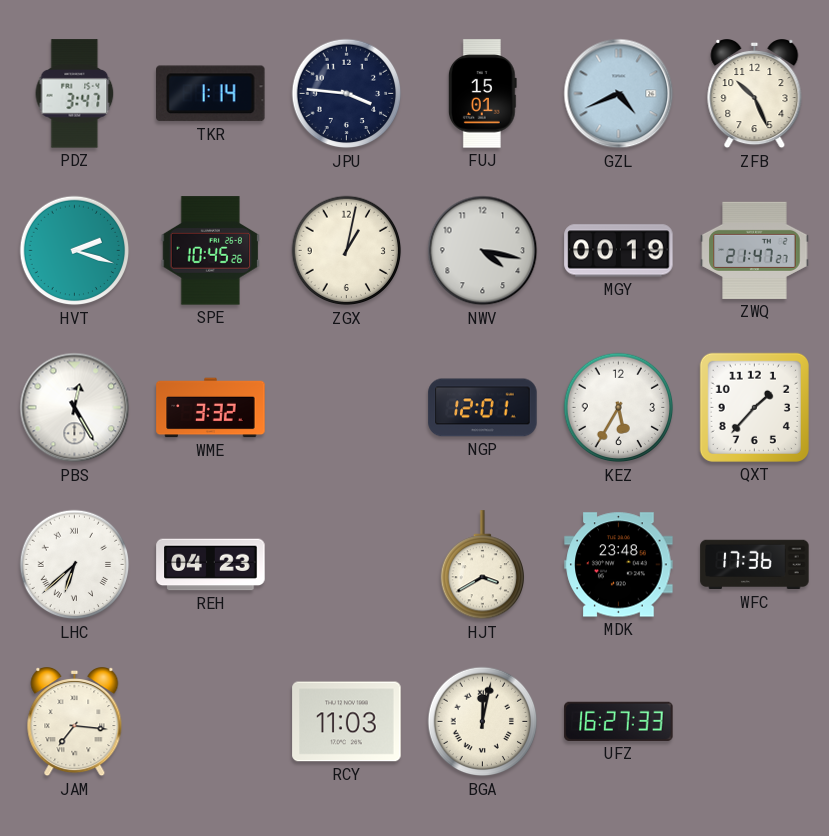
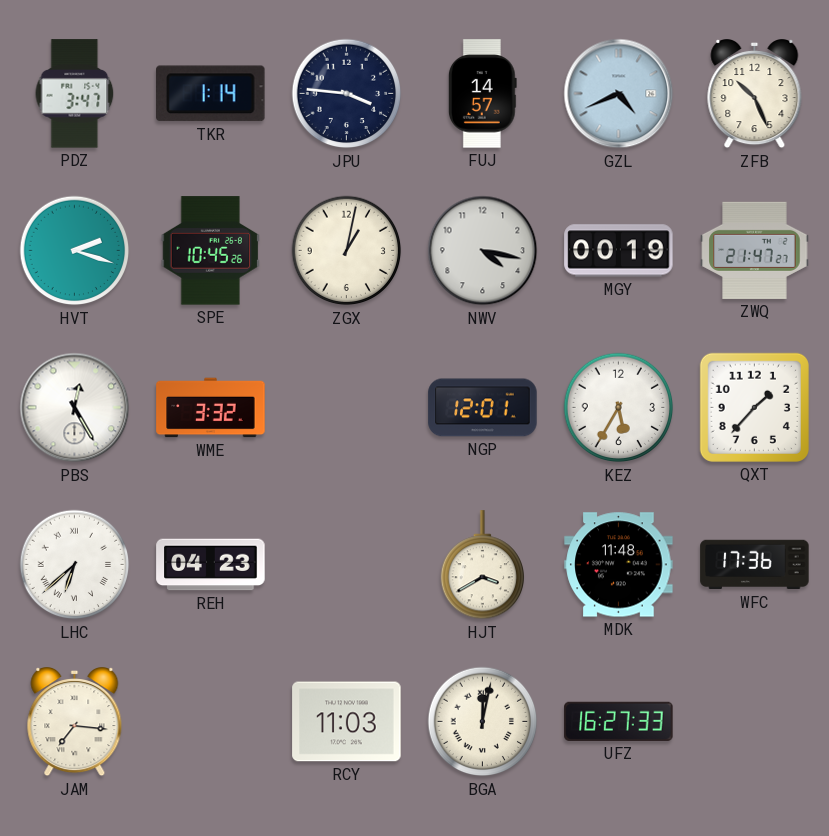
FUJ: 15:01 -> 14:57
MDK: 23:48 -> 11:48
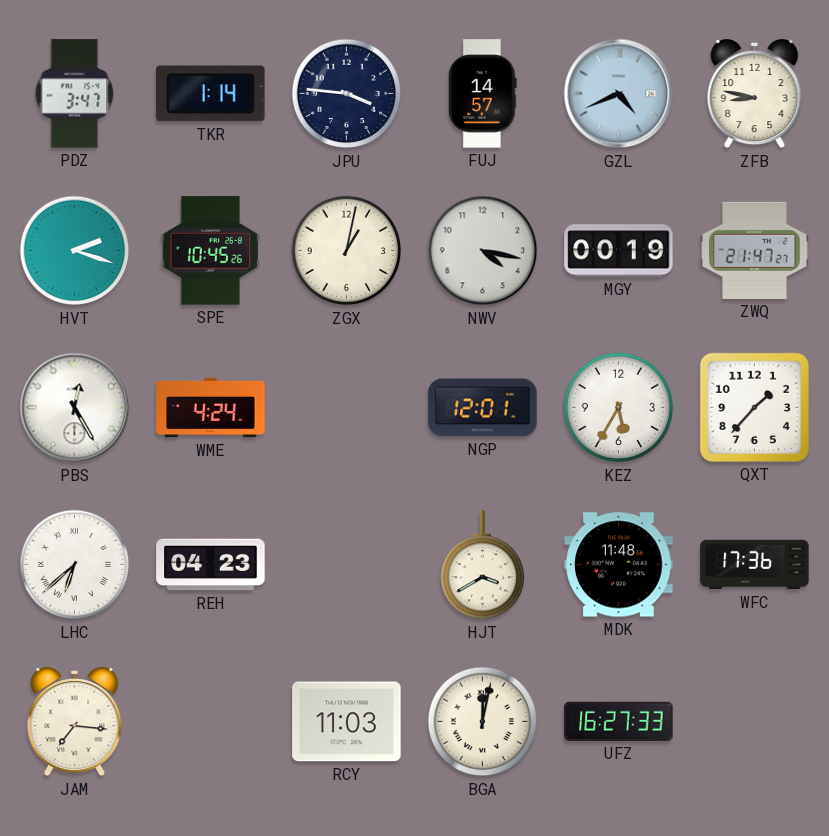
ZFB: 10:26 -> 8:47
WME: 3:32 -> 4:24
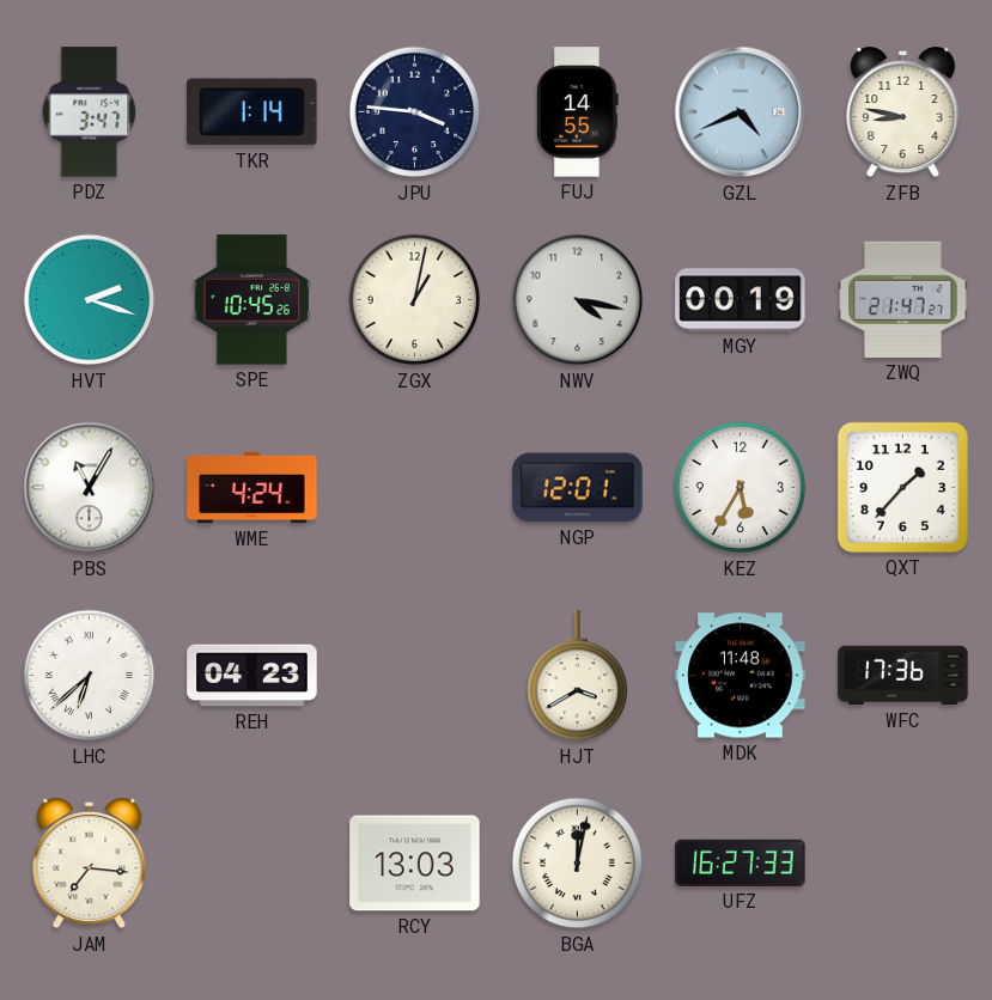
FUJ: 14:57 -> 14:55
PBS: 12:25 -> 11:05
RCY: 11:03 -> 13:03
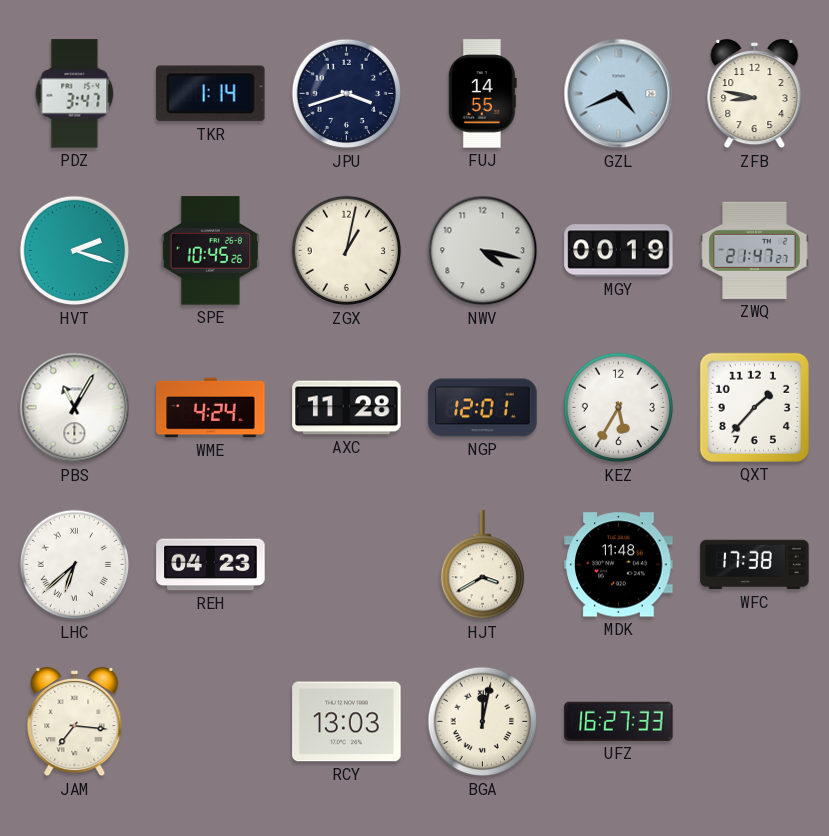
JPU: 3:46 -> 3:42
AXC: none -> 11:28
WFC: 17:36 -> 17:38
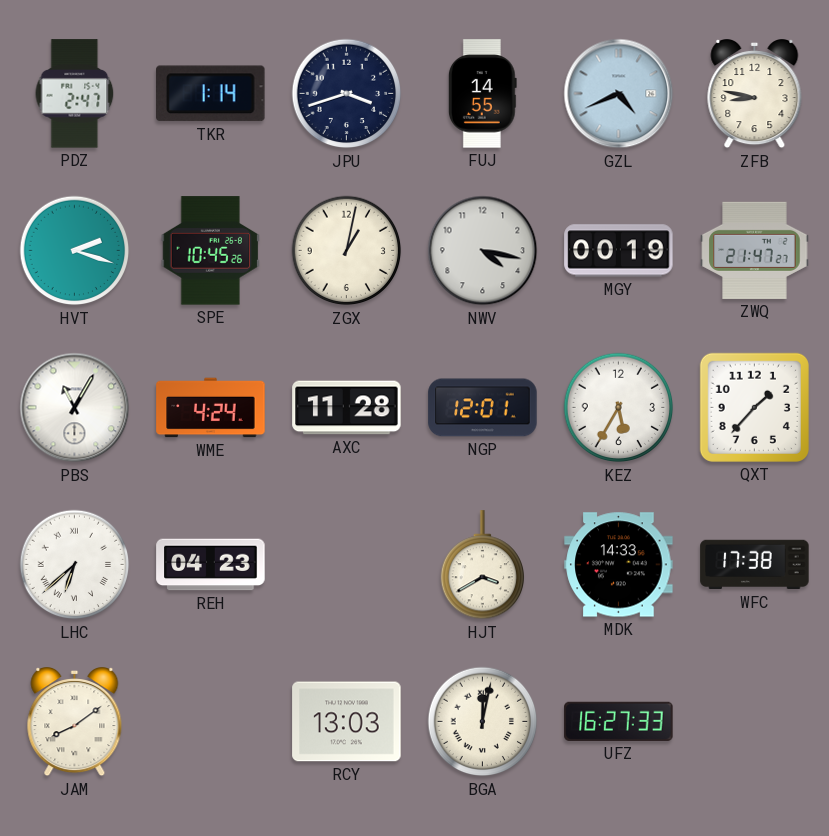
PDZ: 3:47 -> 2:47
MDK: 11:48 -> 14:33
JAM: 7:16 -> 8:09
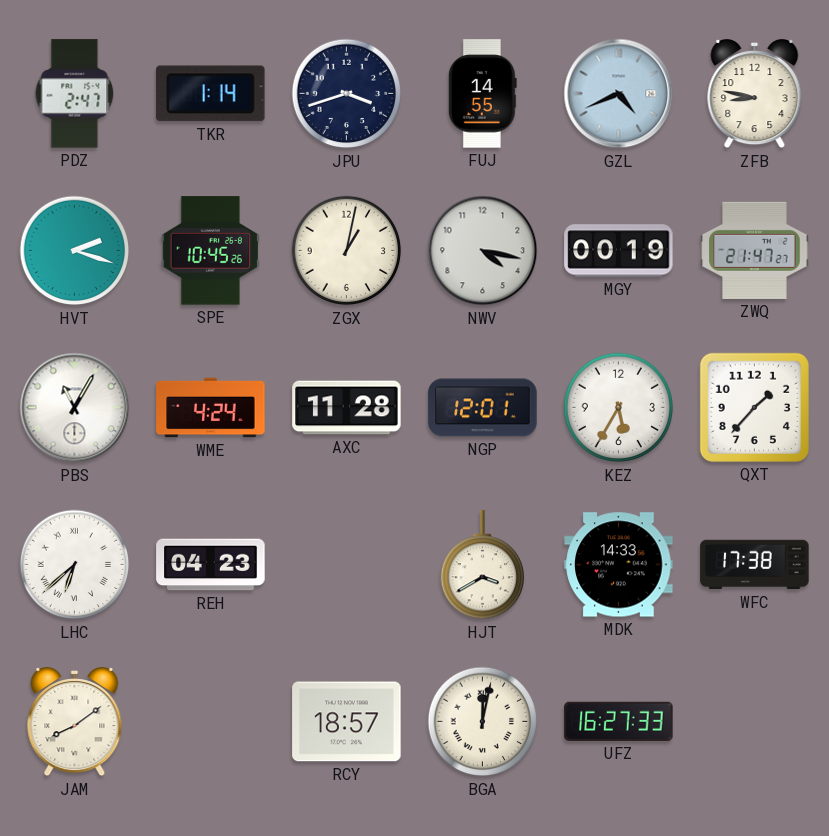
RCY: 13:03 -> 18:57
